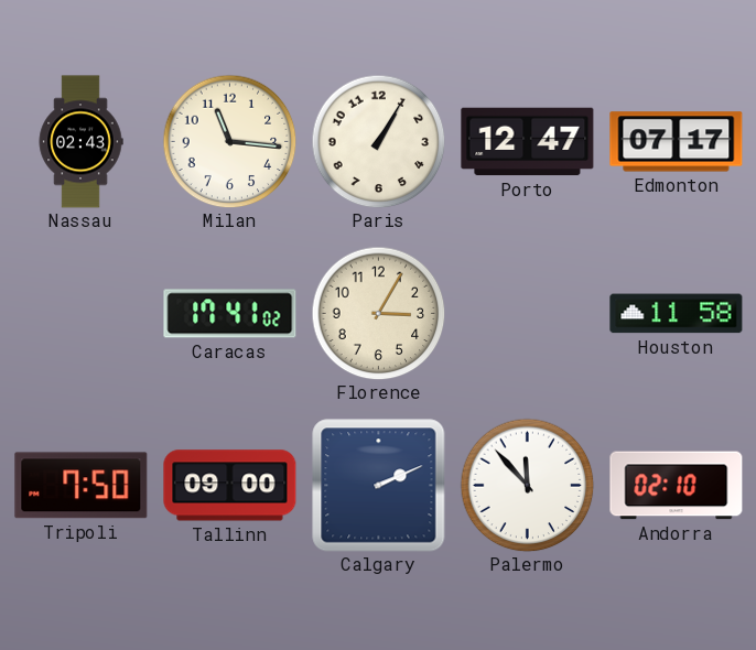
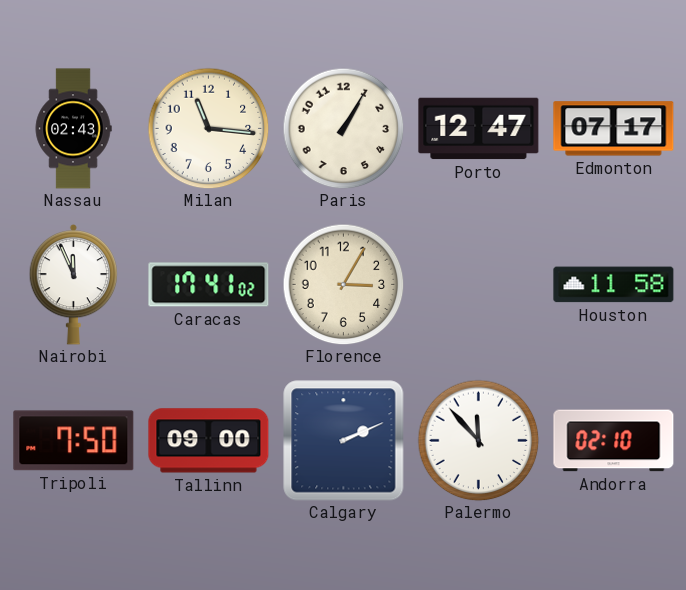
Nairobi: none -> 11:56
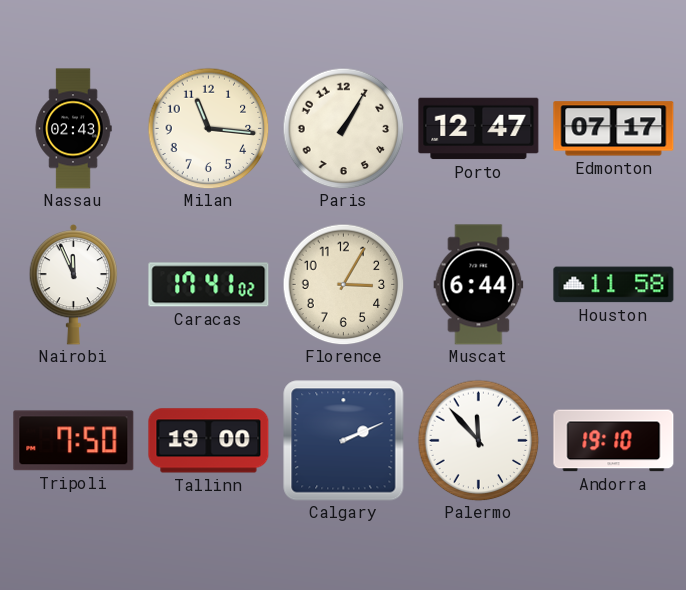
Muscat: none -> 6:44
Tallinn: 09:00 -> 19:00
Andorra: 02:10 -> 19:10
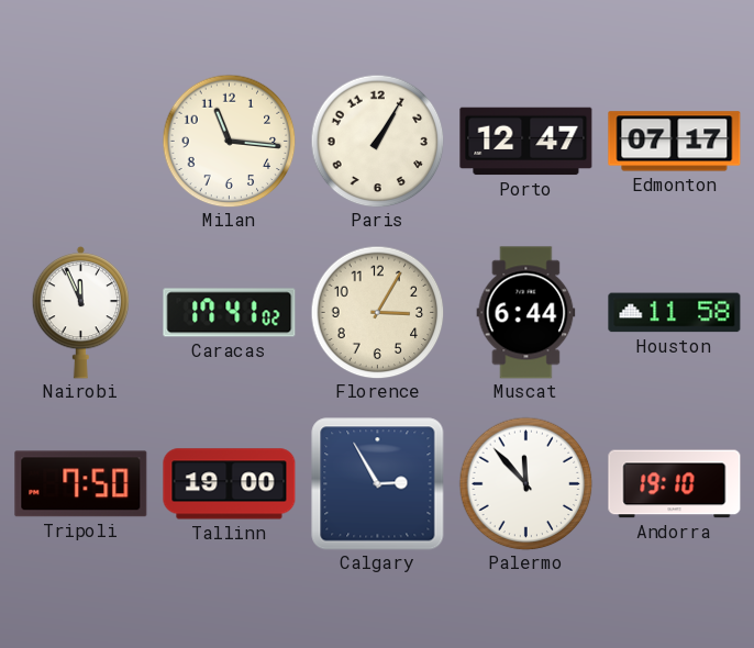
Nassau: 02:43 -> none
Calgary: 2:11 -> 2:55
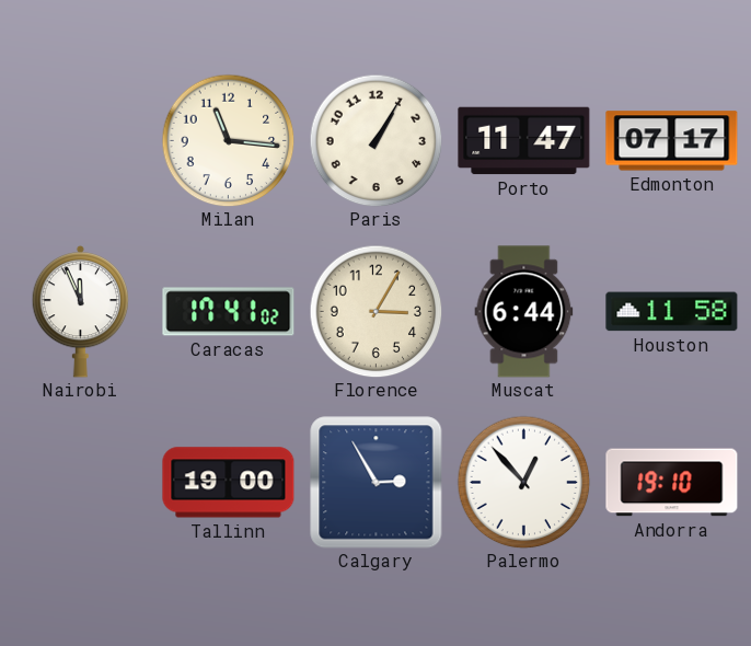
Porto: 12:47 -> 11:47
Tripoli: 7:50 -> none
Palermo: 11:53 -> 12:53
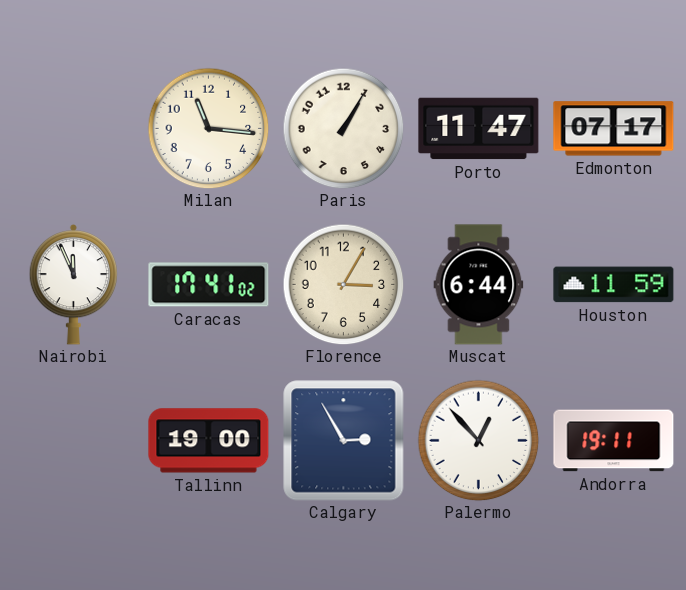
Houston: 11:58 -> 11:59
Andorra: 19:10 -> 19:11
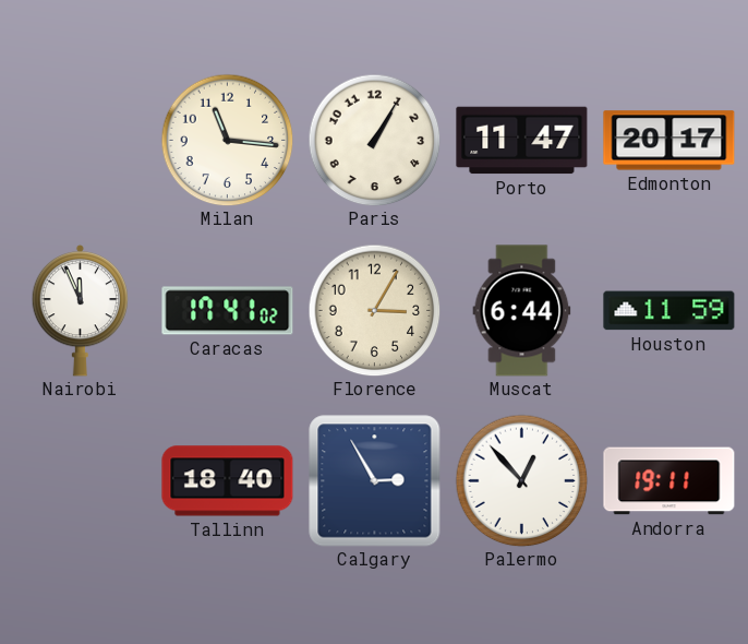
Edmonton: 07:17 -> 20:17
Tallinn: 19:00 -> 18:40
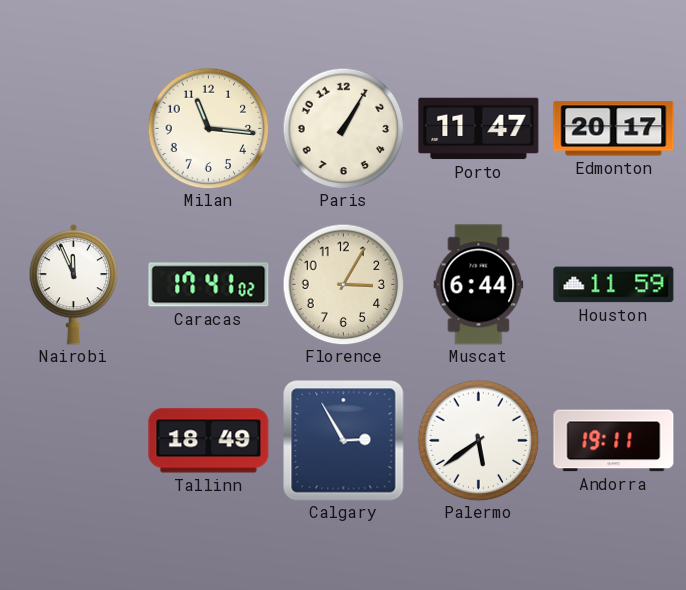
Tallinn: 18:40 -> 18:49
Palermo: 12:53 -> 5:39
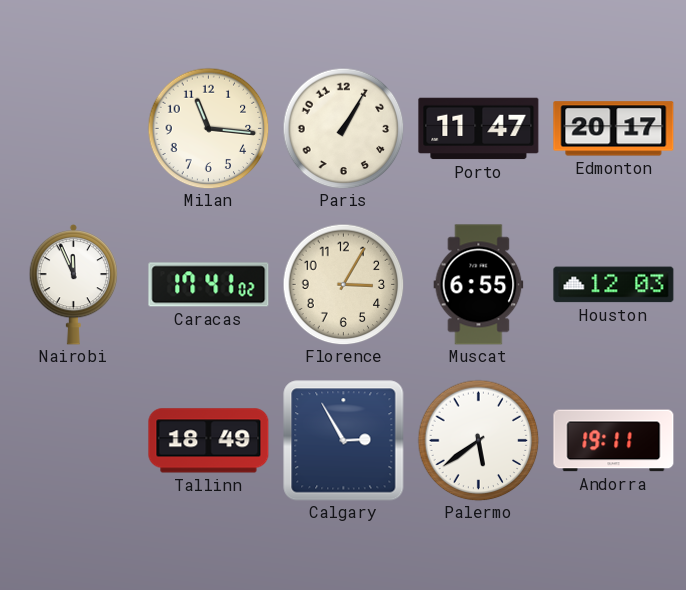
Muscat: 6:44 -> 6:55
Houston: 11:59 -> 12:03
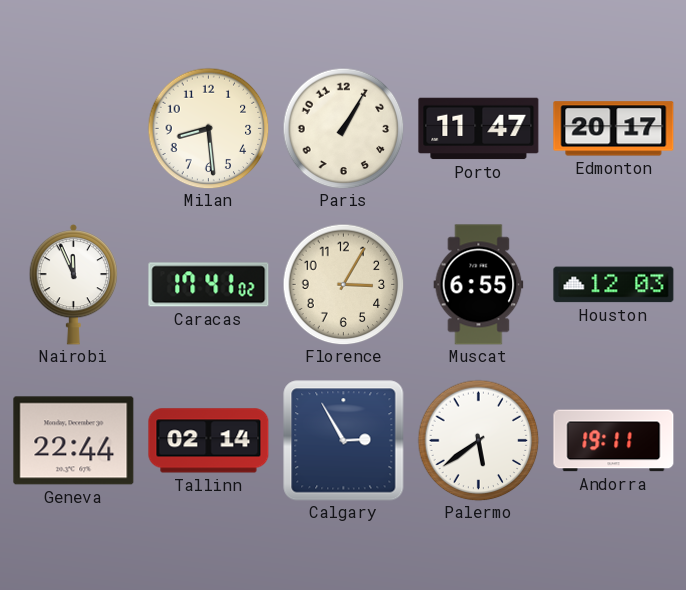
Milan: 11:16 -> 8:29
Geneva: none -> 22:44
Tallinn: 18:49 -> 02:14
